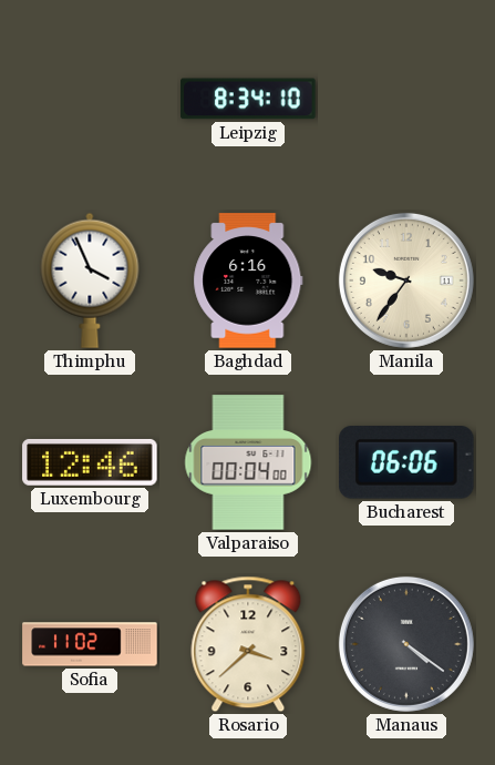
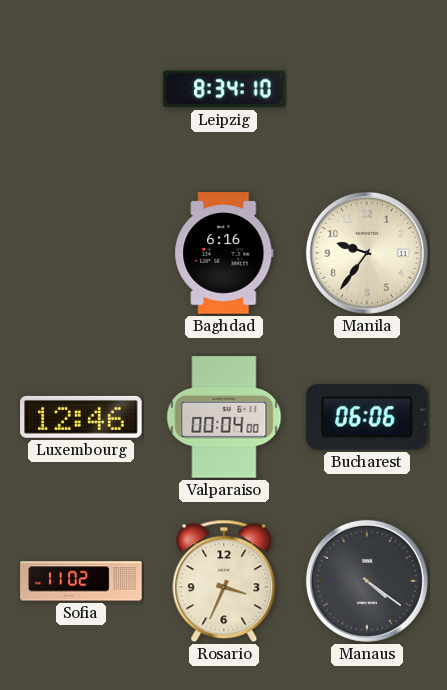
Thimphu: 3:56 -> none
Rosario: 3:38 -> 3:34
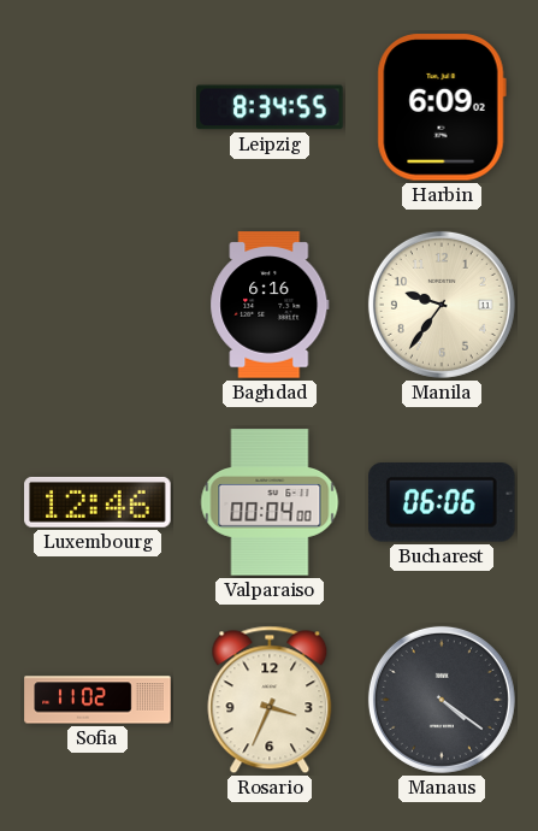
Leipzig: 8:34:10 -> 8:34:55
Harbin: none -> 6:09
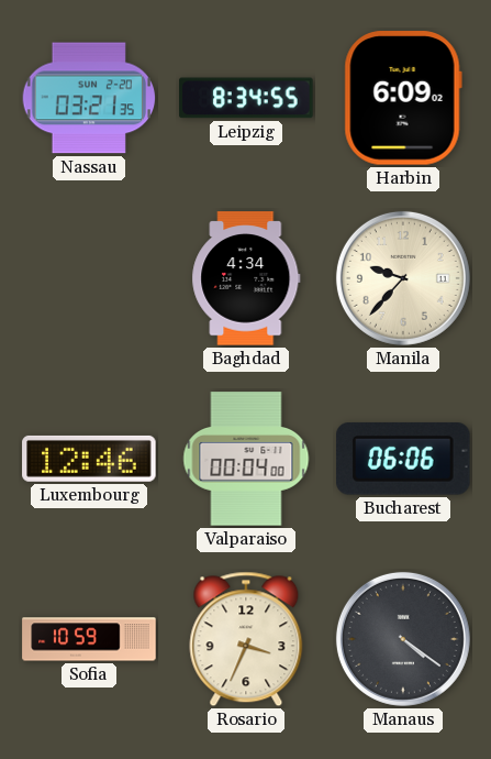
Nassau: none -> 03:21
Baghdad: 6:16 -> 4:34
Manila: 9:36 -> 9:37
Sofia: 11:02 -> 10:59
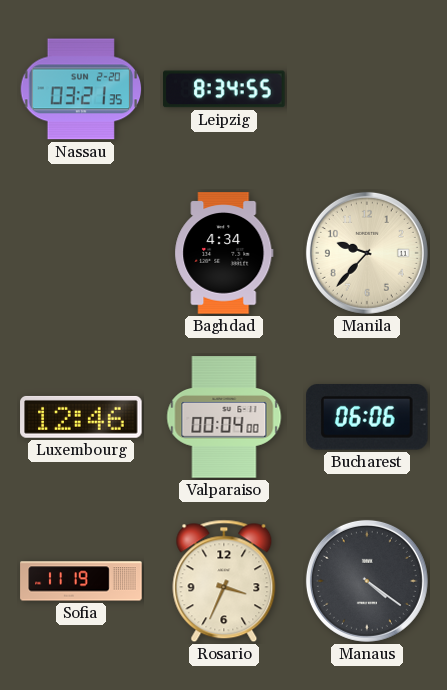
Harbin: 6:09 -> none
Sofia: 10:59 -> 11:19
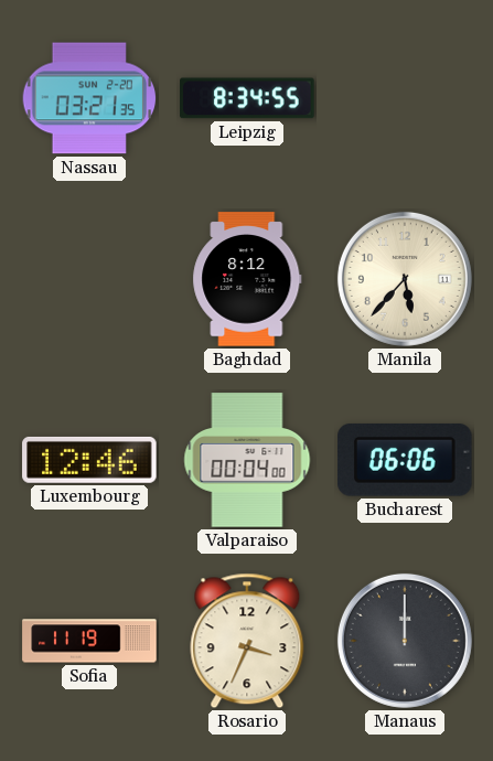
Baghdad: 4:34 -> 8:12
Manila: 9:37 -> 5:37
Manaus: 4:21 -> 12:00
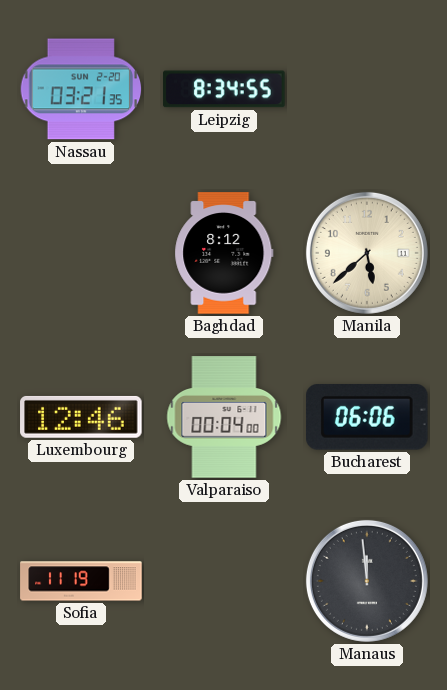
Manila: 5:37 -> 5:38
Rosario: 3:34 -> none
Manaus: 12:00 -> 11:59
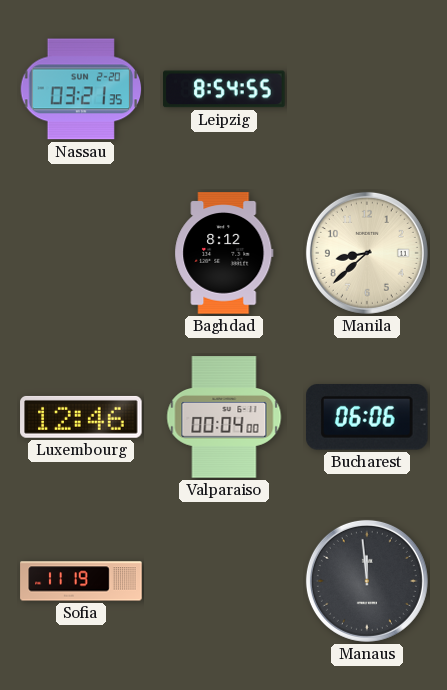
Leipzig: 8:34 -> 8:54
Manila: 5:38 -> 8:38
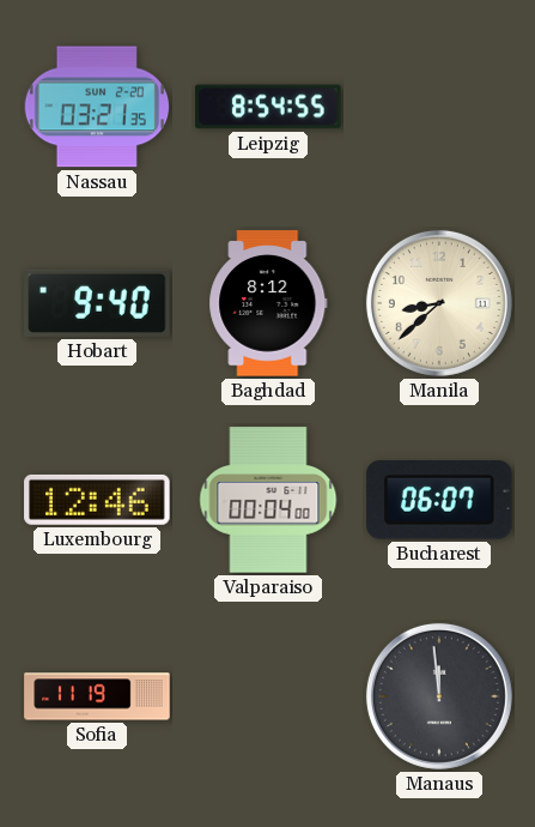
Hobart: none -> 9:40
Bucharest: 06:06 -> 06:07
